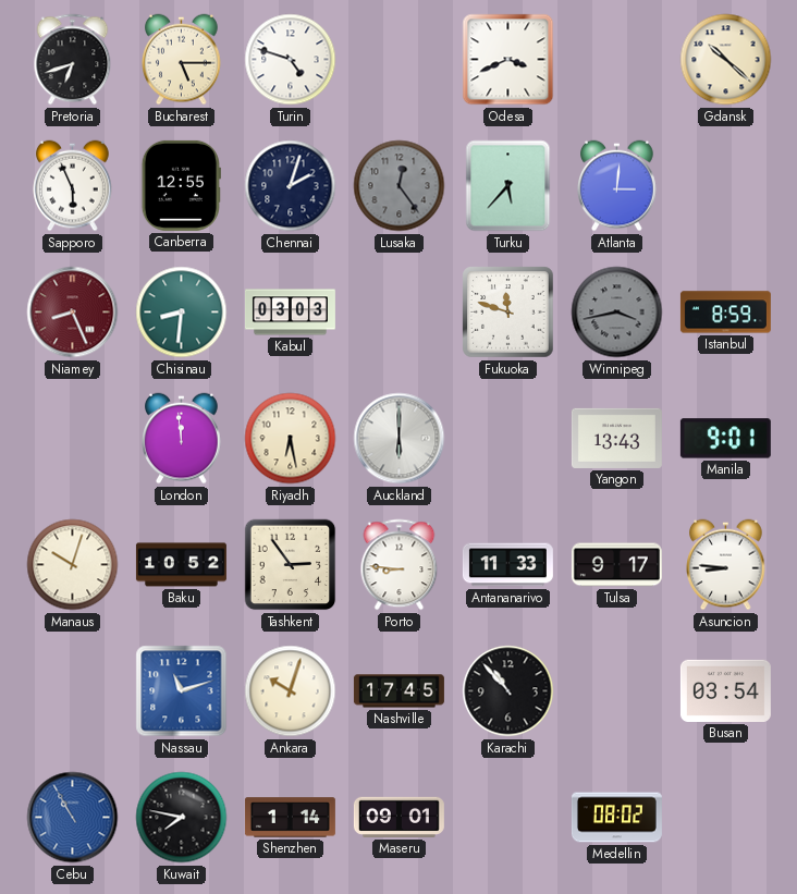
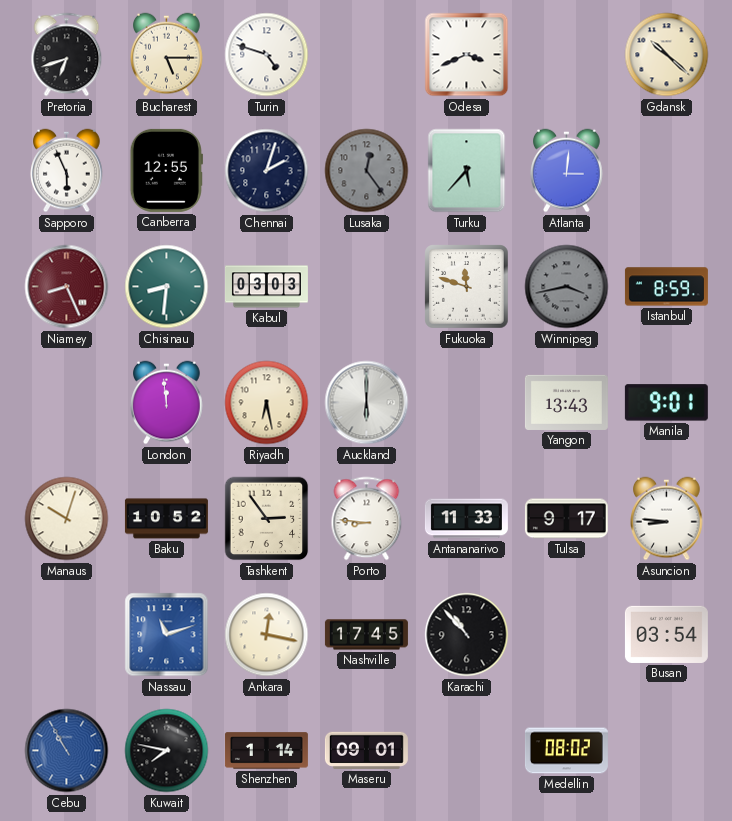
Ankara: 10:03 -> 12:17
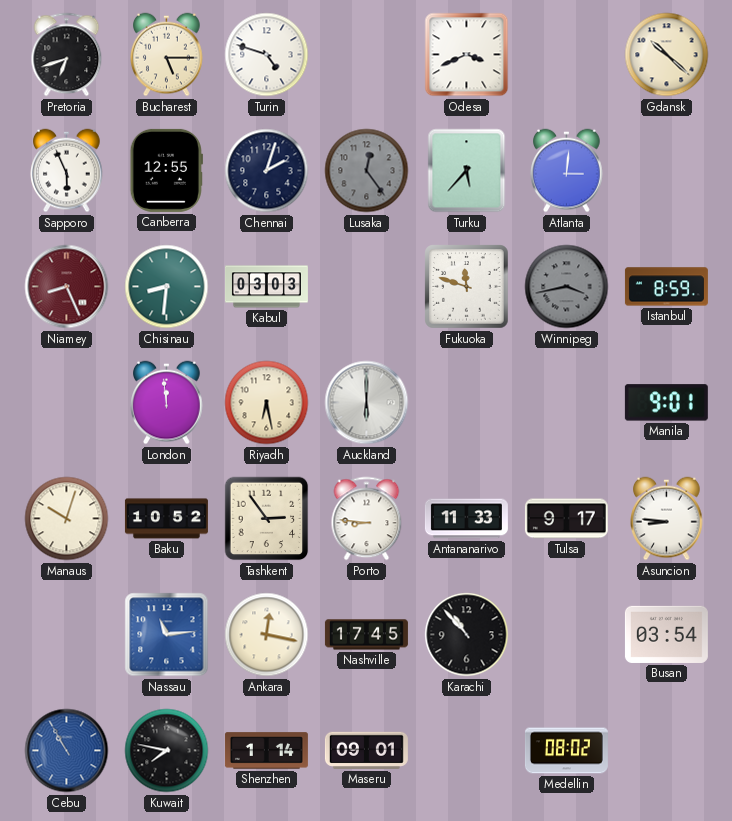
Yangon: 13:43 -> none
Nassau: 11:12 -> 11:14
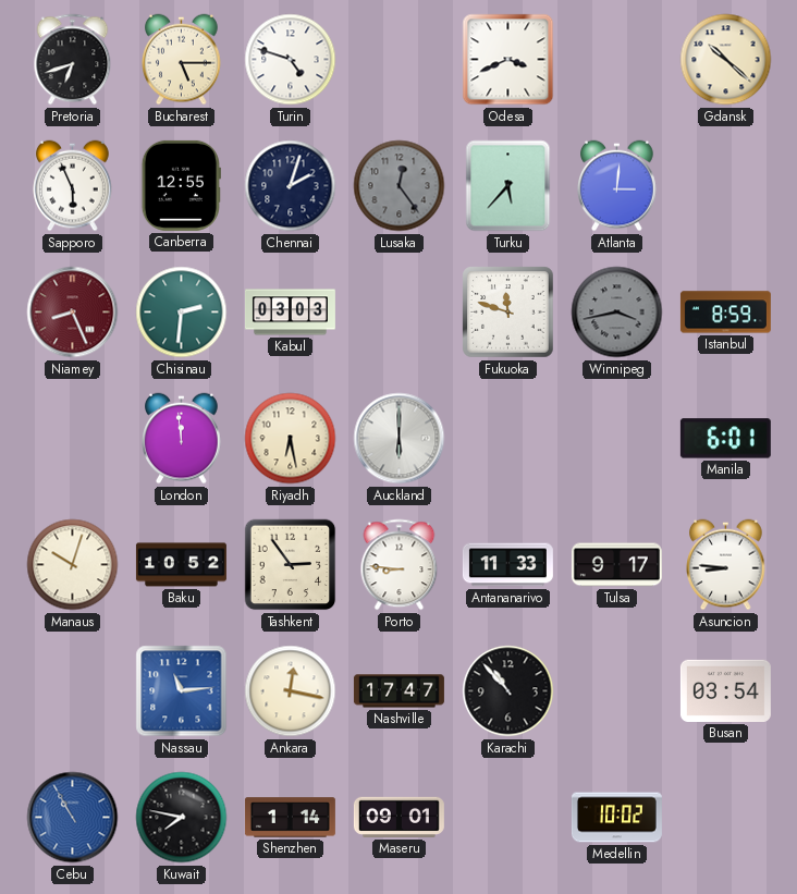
Chisinau: 8:31 -> 2:31
Manila: 9:01 -> 6:01
Nashville: 17:45 -> 17:47
Medellin: 08:02 -> 10:02
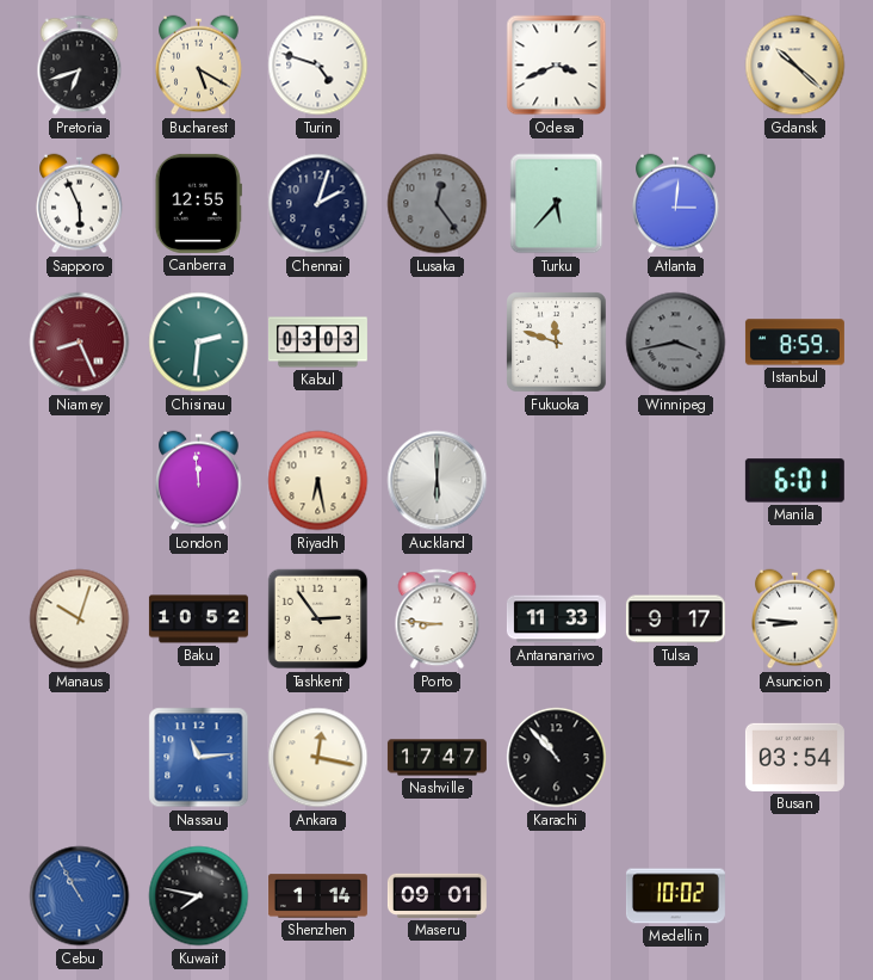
Bucharest: 5:15 -> 5:20
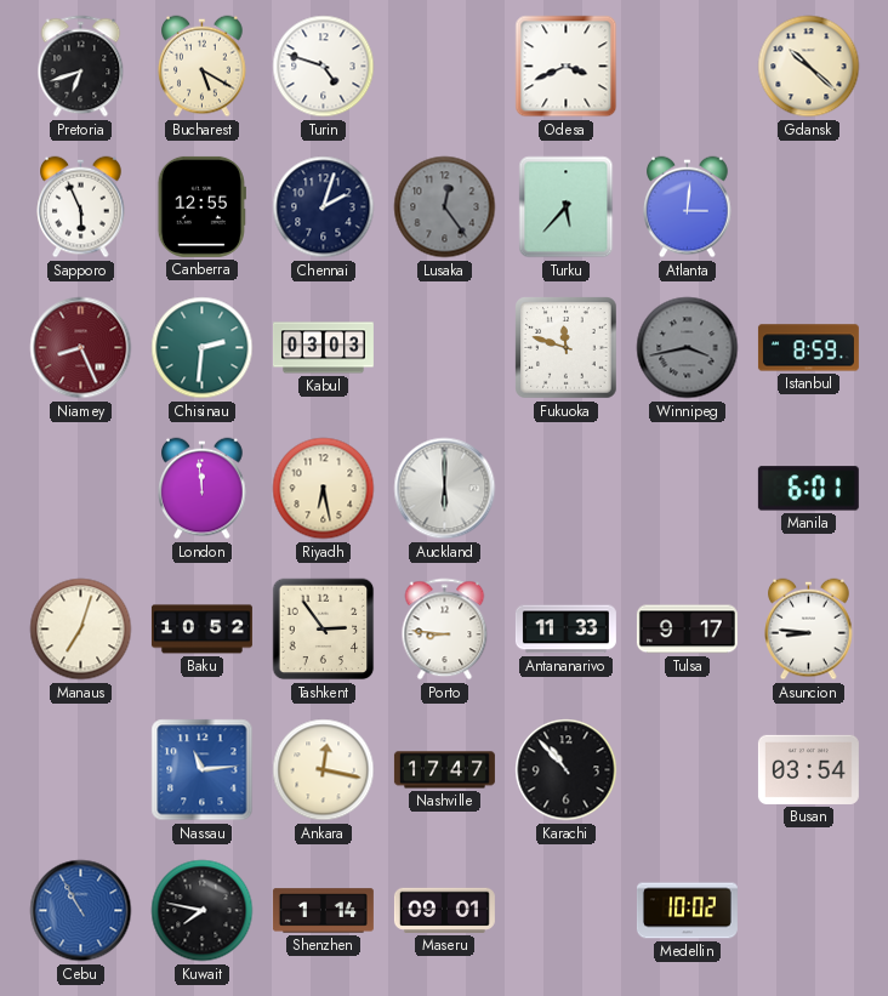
Manaus: 10:03 -> 7:03
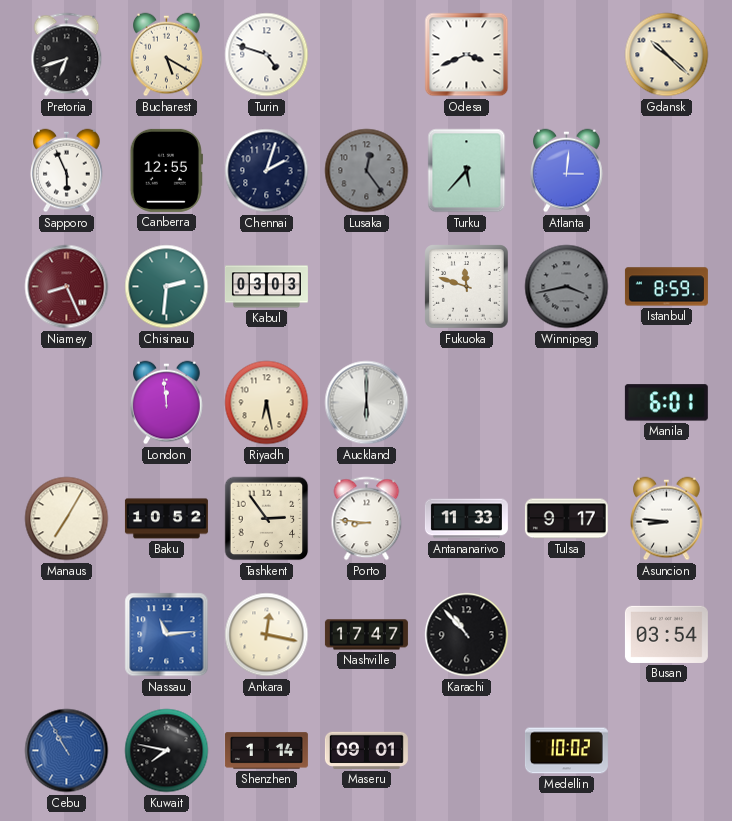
Manaus: 7:03 -> 7:05
